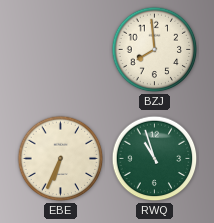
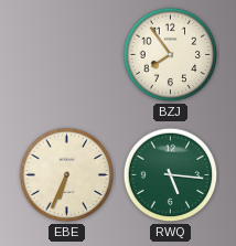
BZJ: 7:59 -> 7:54
RWQ: 10:57 -> 5:16
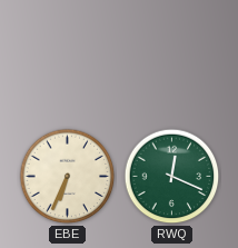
BZJ: 7:54 -> none
RWQ: 5:16 -> 12:19
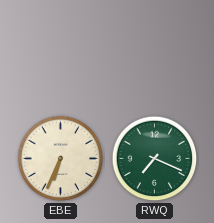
RWQ: 12:19 -> 7:19
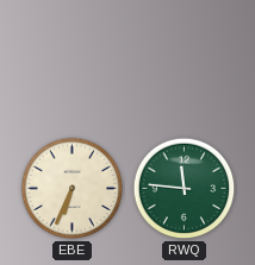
RWQ: 7:19 -> 11:46
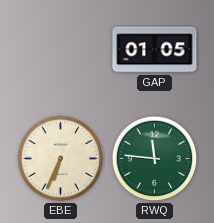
GAP: none -> 01:05
